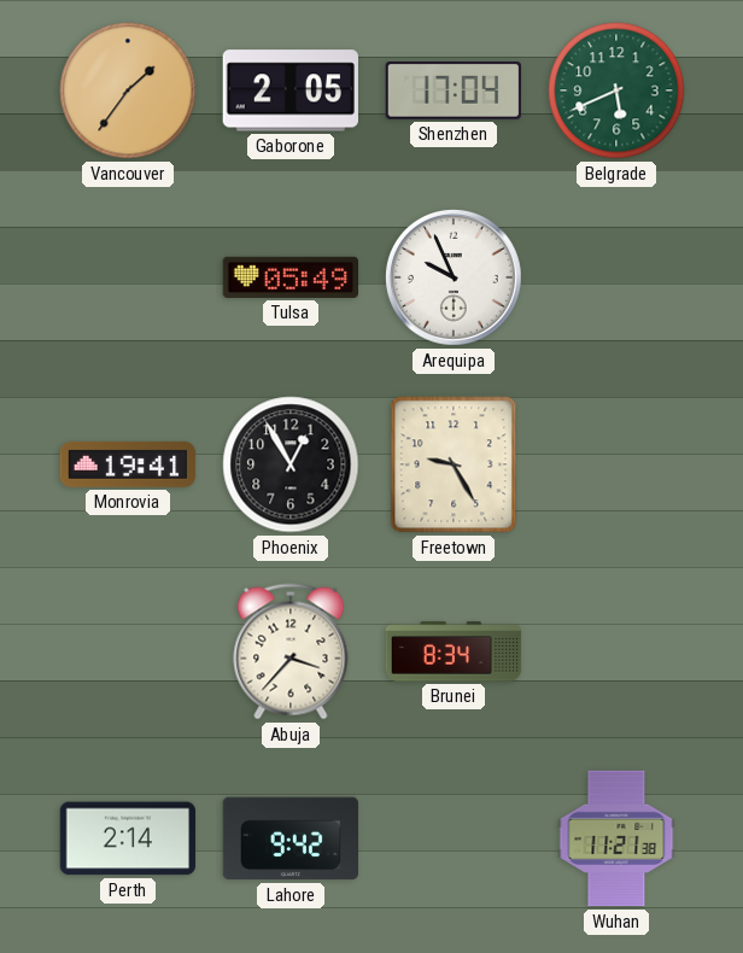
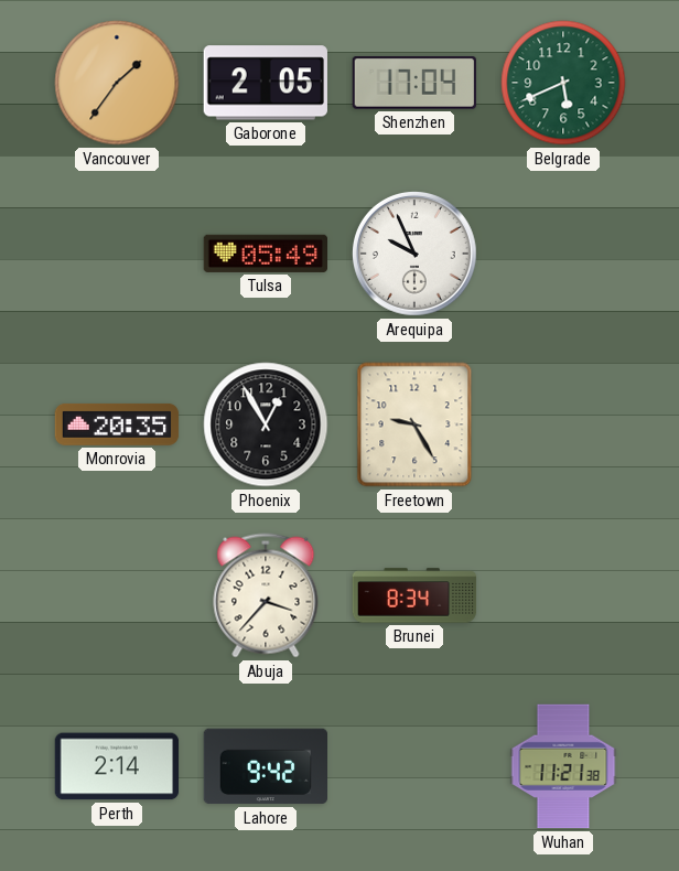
Monrovia: 19:41 -> 20:35
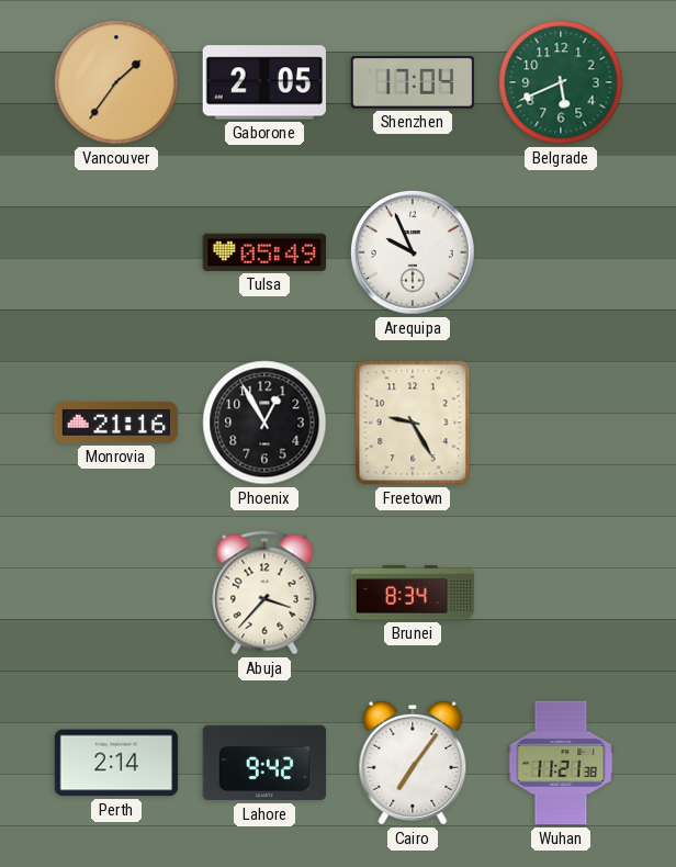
Monrovia: 20:35 -> 21:16
Cairo: none -> 7:06
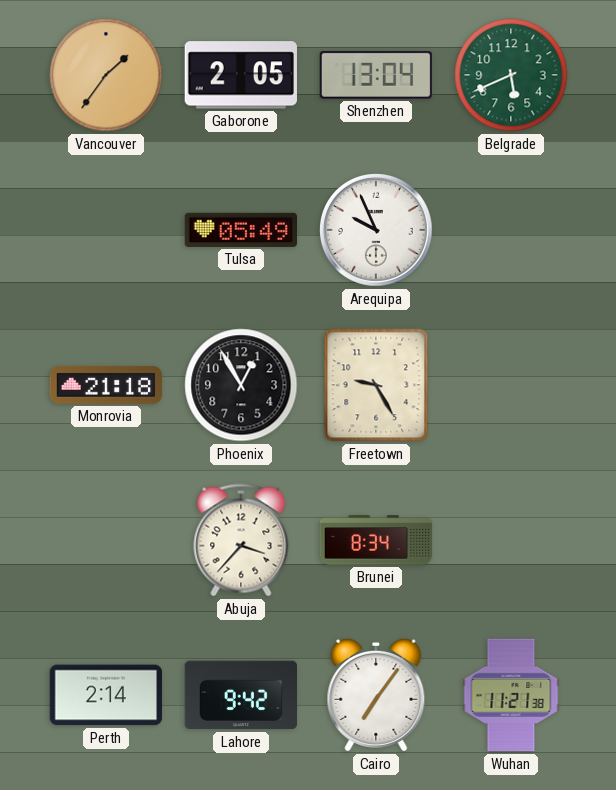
Shenzhen: 17:04 -> 13:04
Monrovia: 21:16 -> 21:18
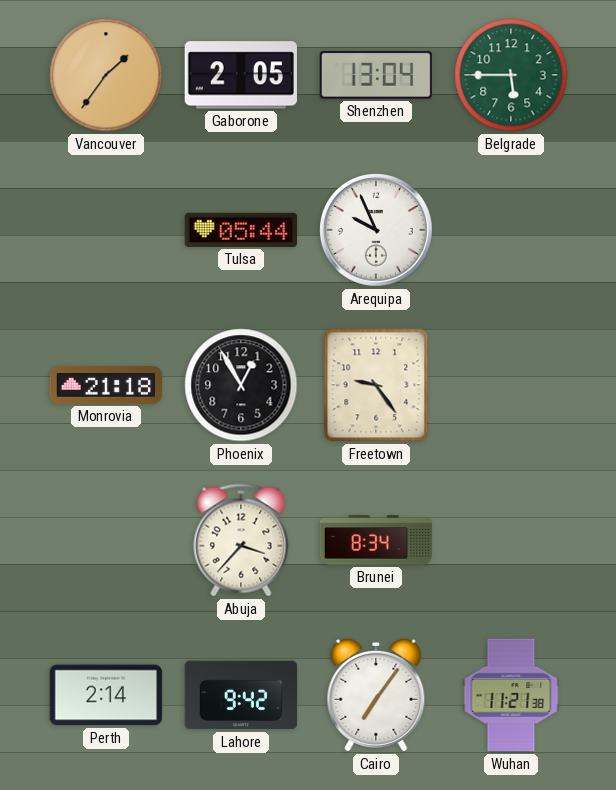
Belgrade: 5:41 -> 5:45
Tulsa: 05:49 -> 05:44
Freetown: 9:25 -> 9:24
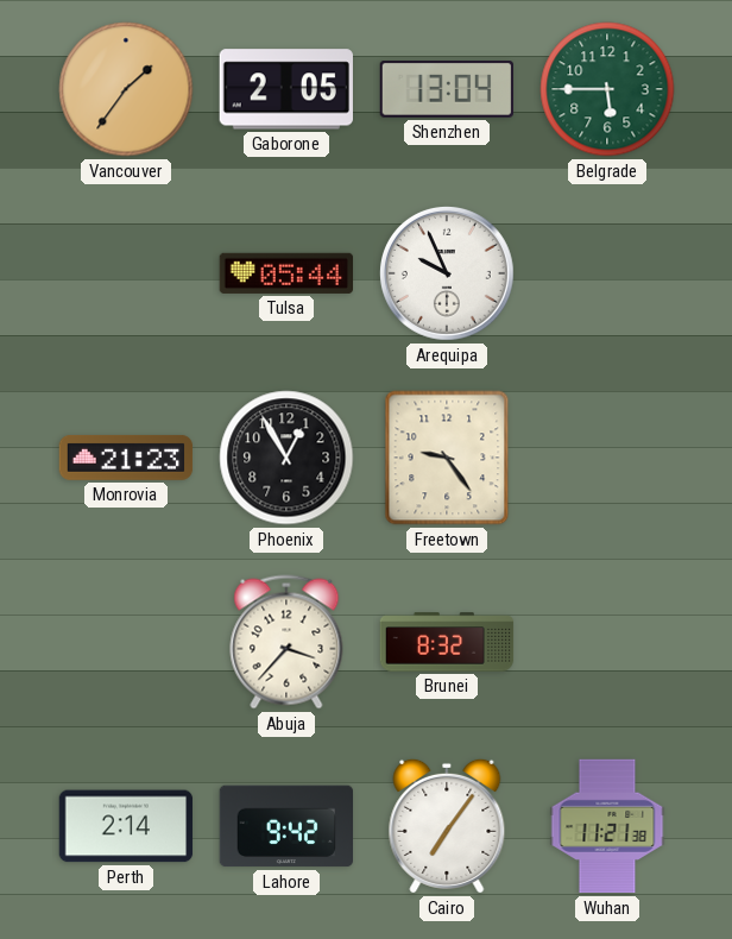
Monrovia: 21:18 -> 21:23
Brunei: 8:34 -> 8:32
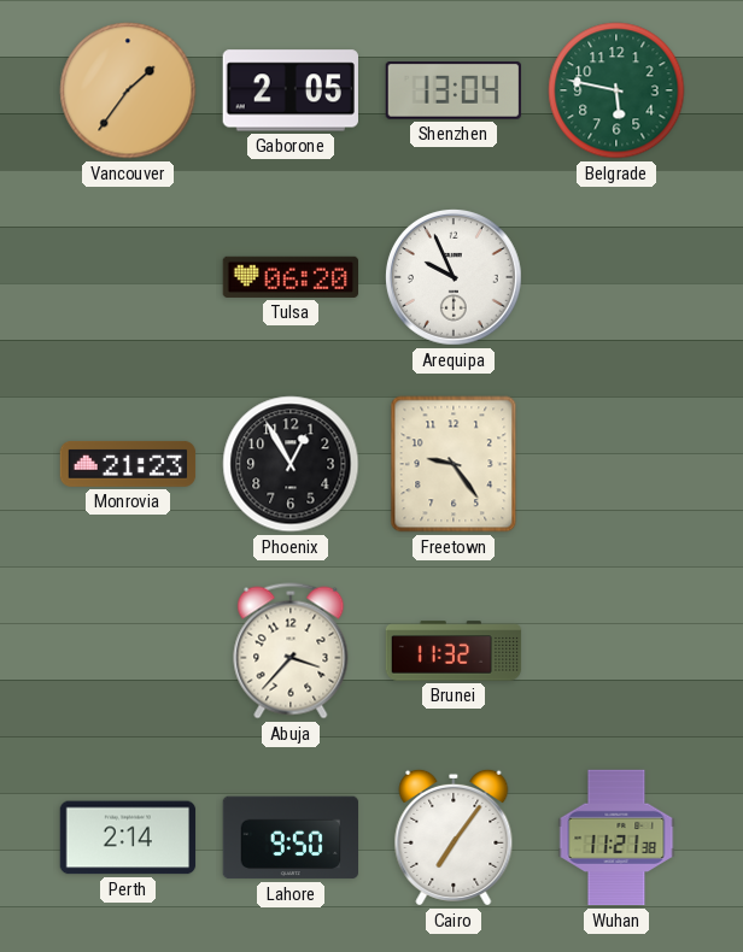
Belgrade: 5:45 -> 5:47
Tulsa: 05:44 -> 06:20
Brunei: 8:32 -> 11:32
Lahore: 9:42 -> 9:50
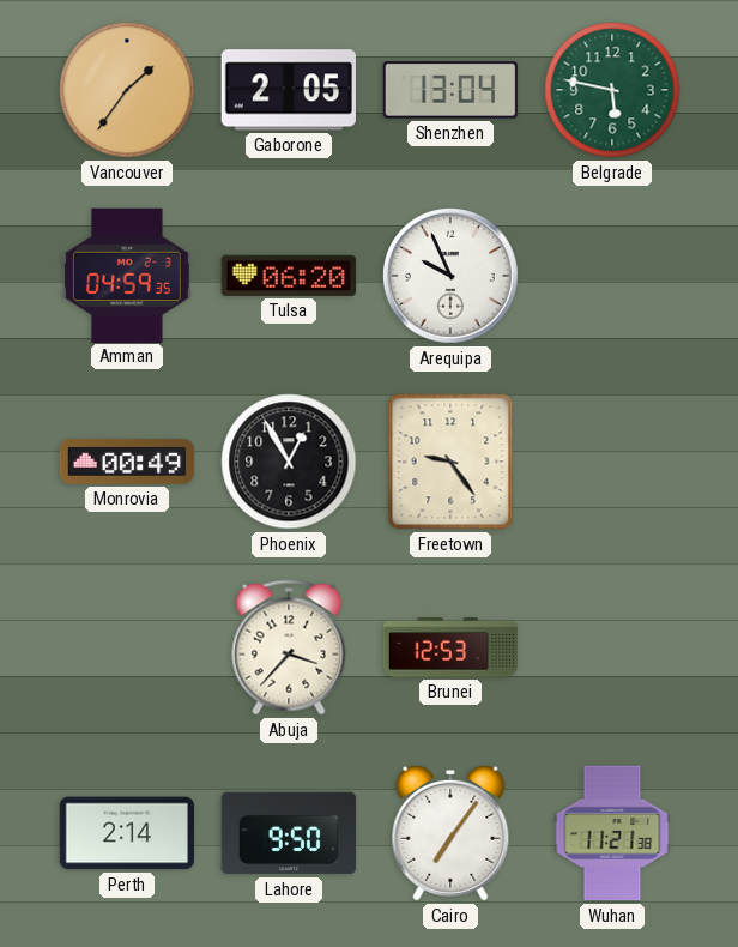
Amman: none -> 04:59
Monrovia: 21:23 -> 00:49
Brunei: 11:32 -> 12:53
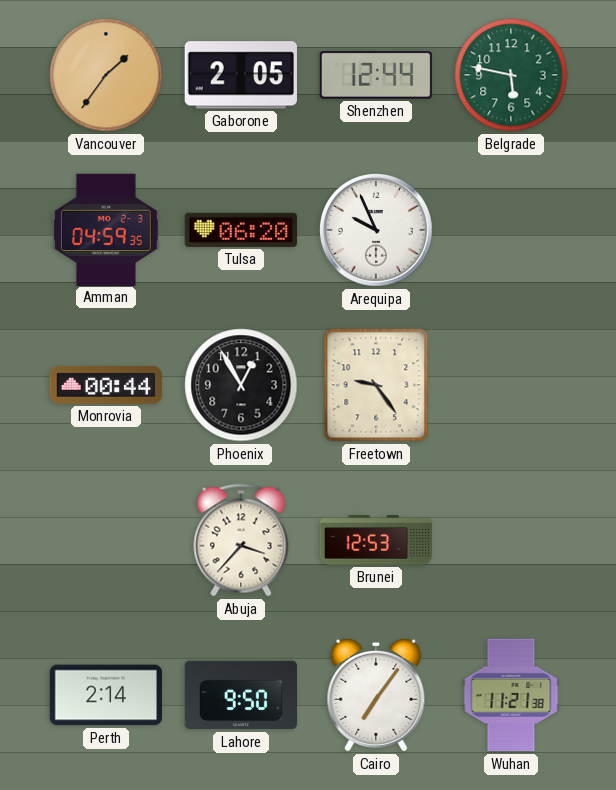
Shenzhen: 13:04 -> 12:44
Monrovia: 00:49 -> 00:44
